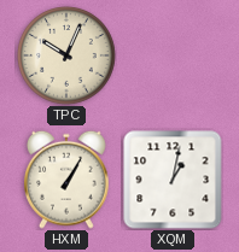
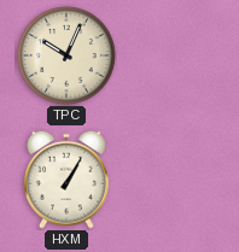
XQM: 1:02 -> none
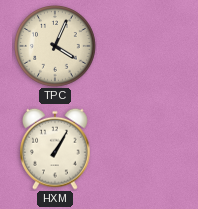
TPC: 10:04 -> 4:04
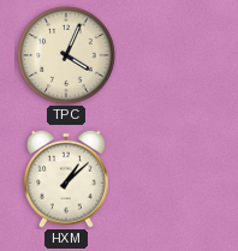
HXM: 1:05 -> 1:08
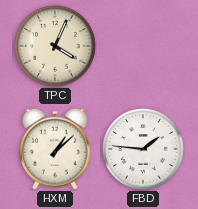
FBD: none -> 1:46
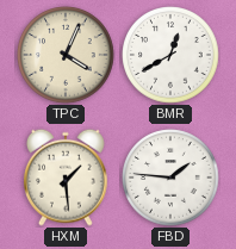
BMR: none -> 12:40
HXM: 1:08 -> 1:29
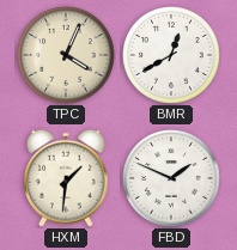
HXM: 1:29 -> 1:31
FBD: 1:46 -> 1:49
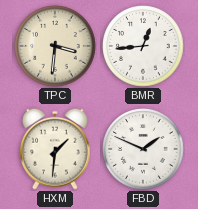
TPC: 4:04 -> 3:31
BMR: 12:40 -> 12:44
